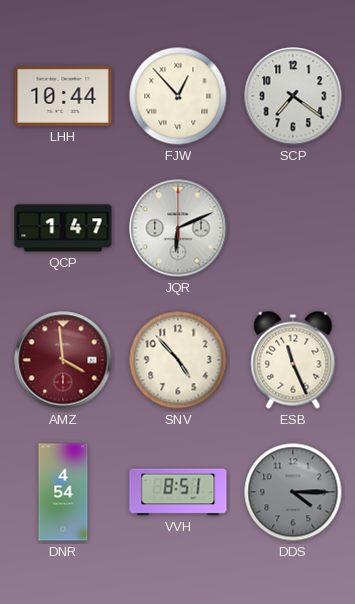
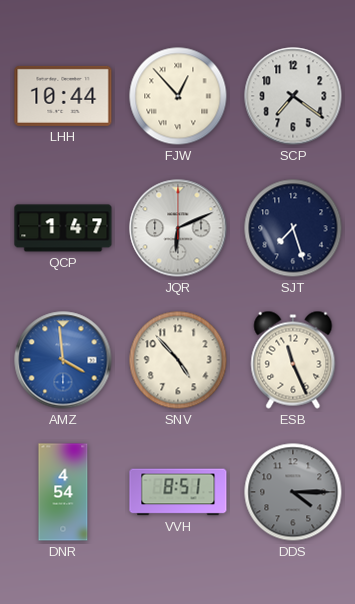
SJT: none -> 7:27
AMZ dial: burgundy -> blue
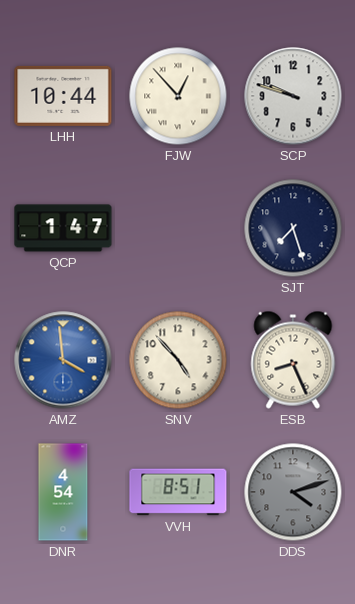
SCP: 7:21 -> 9:48
JQR: 6:11 -> none
ESB: 11:26 -> 8:26
DDS: 4:15 -> 4:12
